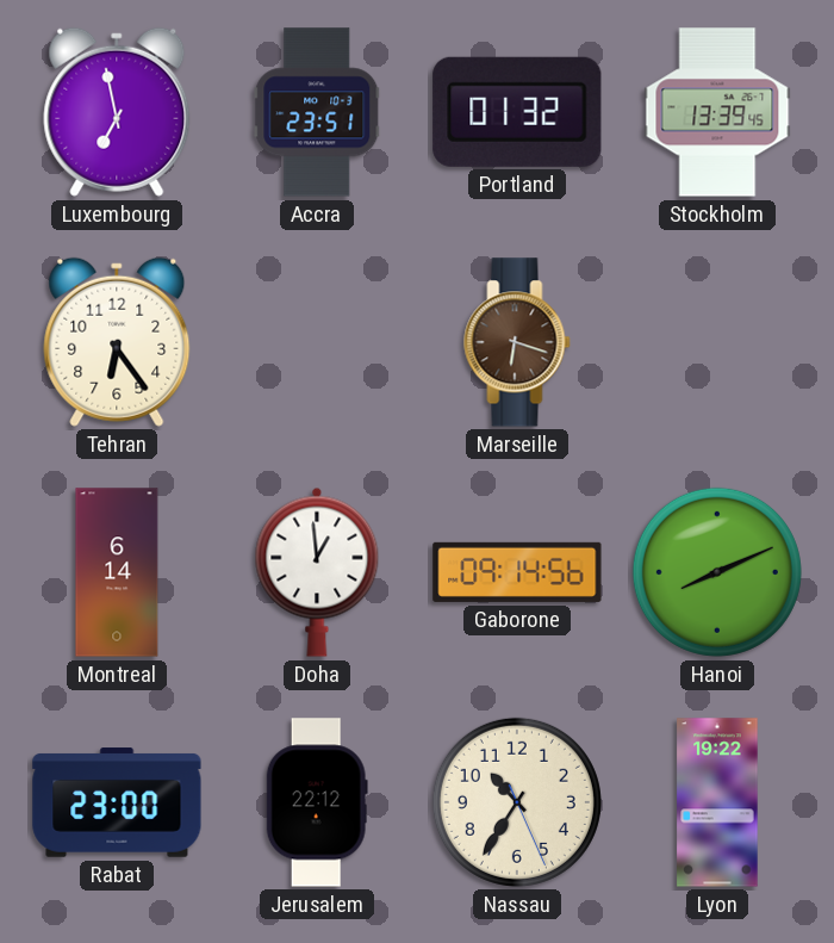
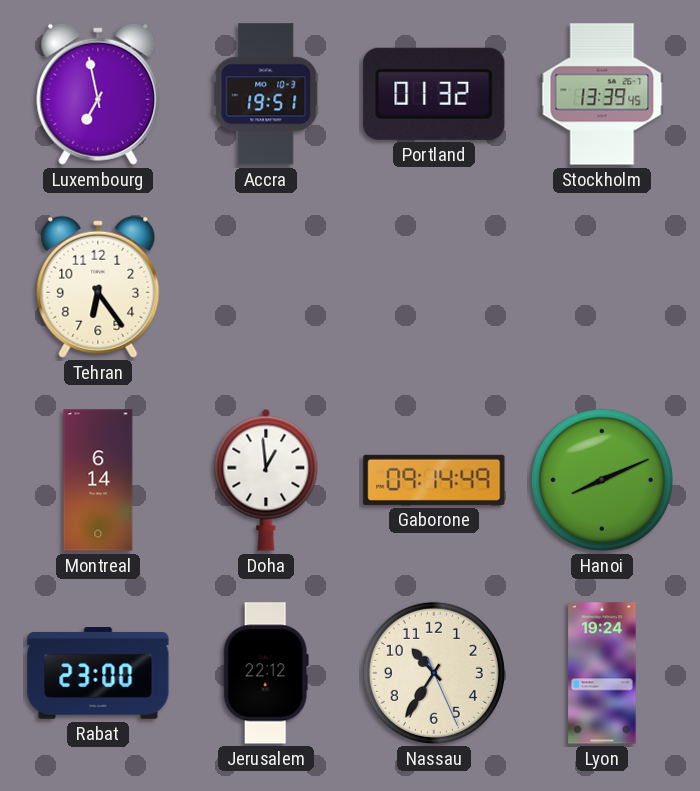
Accra: 23:51 -> 19:51
Marseille: 6:18 -> none
Gaborone: 09:14:56 -> 09:14:49
Lyon: 19:22 -> 19:24
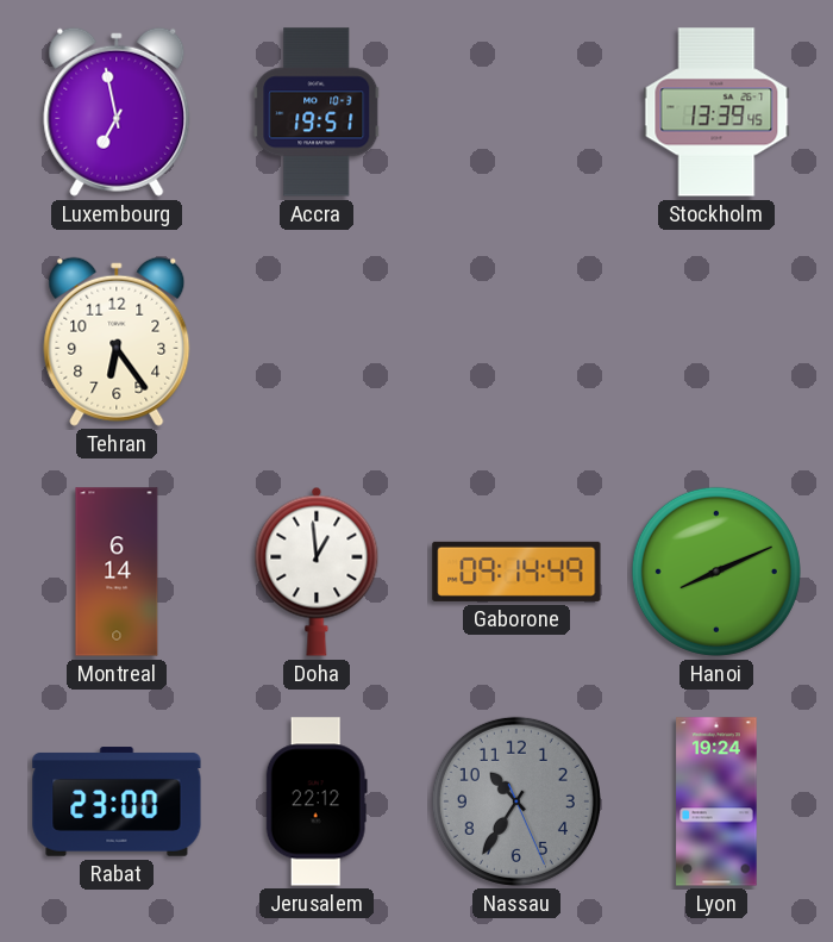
Portland: 01:32 -> none
Nassau dial: cream -> grey
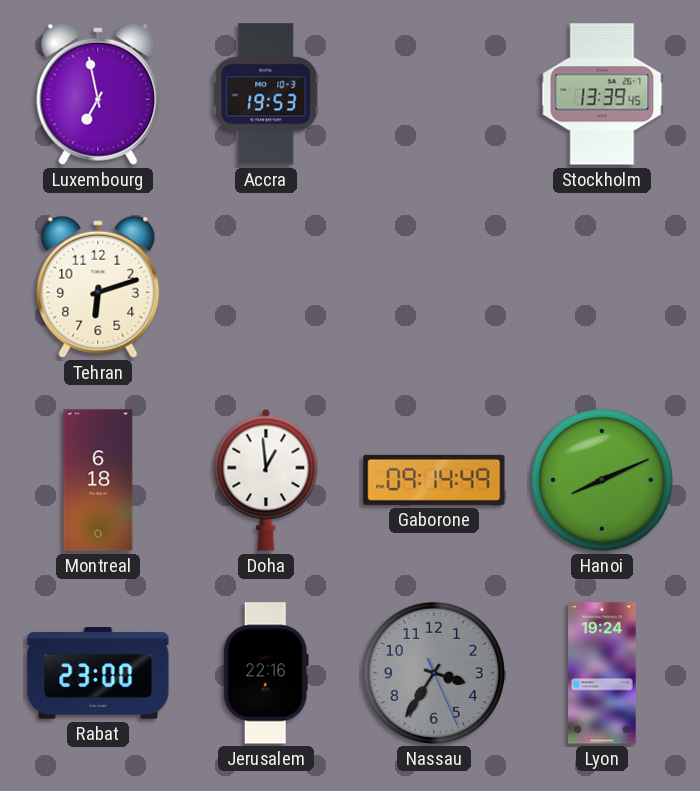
Accra: 19:51 -> 19:53
Tehran: 6:24 -> 6:12
Montreal: 6:14 -> 6:18
Jerusalem: 22:12 -> 22:16
Nassau: 10:35 -> 3:35
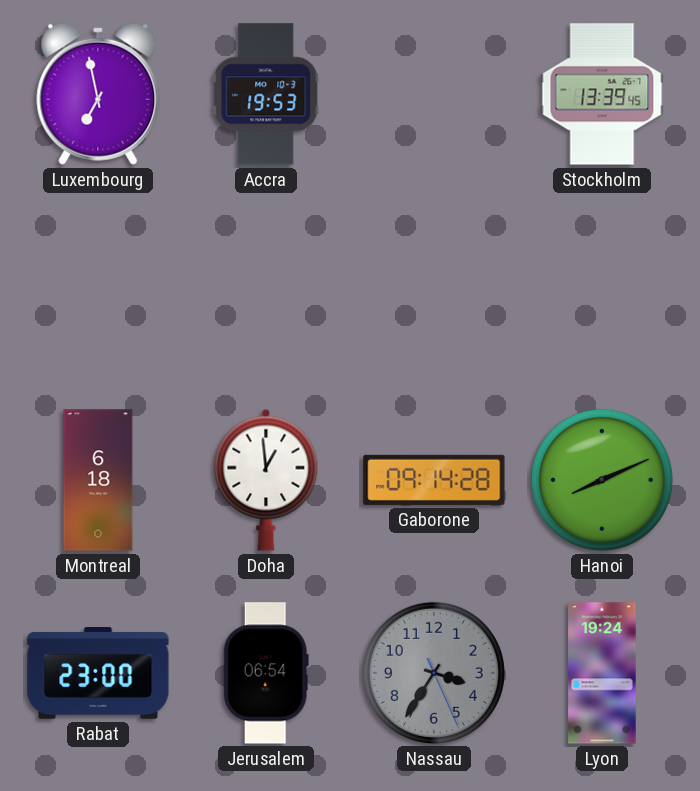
Tehran: 6:12 -> none
Gaborone: 09:14:49 -> 09:14:28
Jerusalem: 22:16 -> 06:54
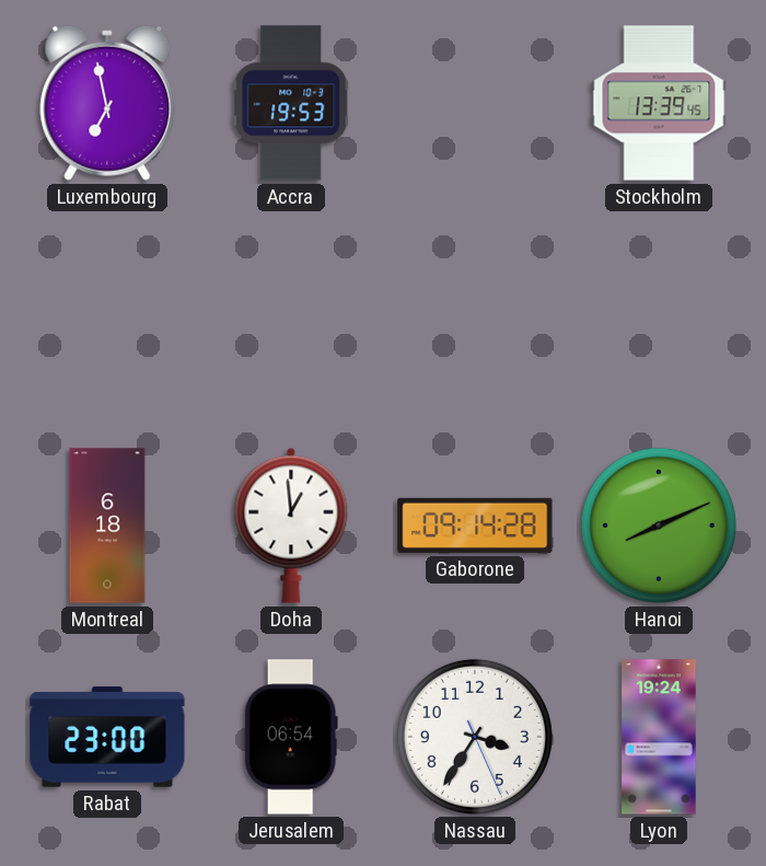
Nassau dial: grey -> white
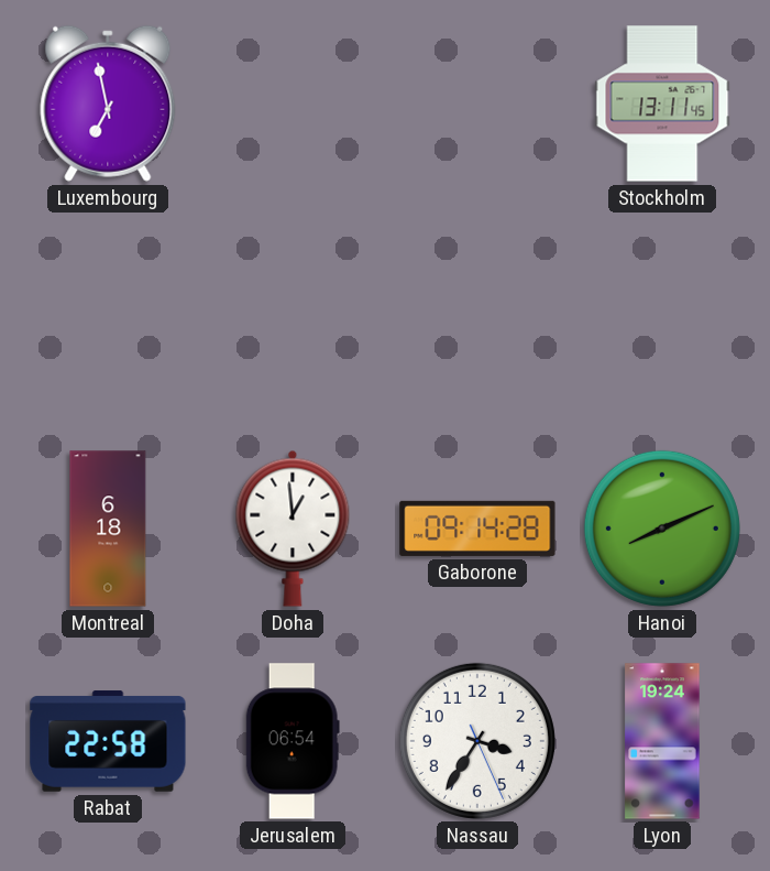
Accra: 19:53 -> none
Stockholm: 13:39 -> 13:11
Rabat: 23:00 -> 22:58
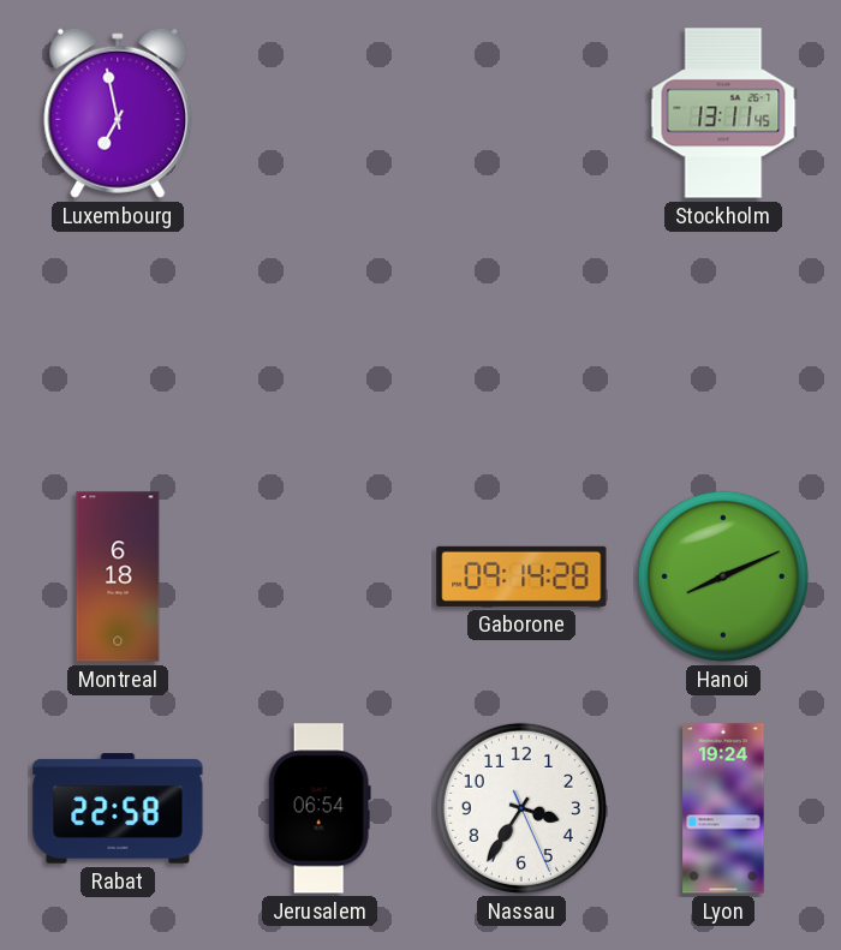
Doha: 12:59 -> none
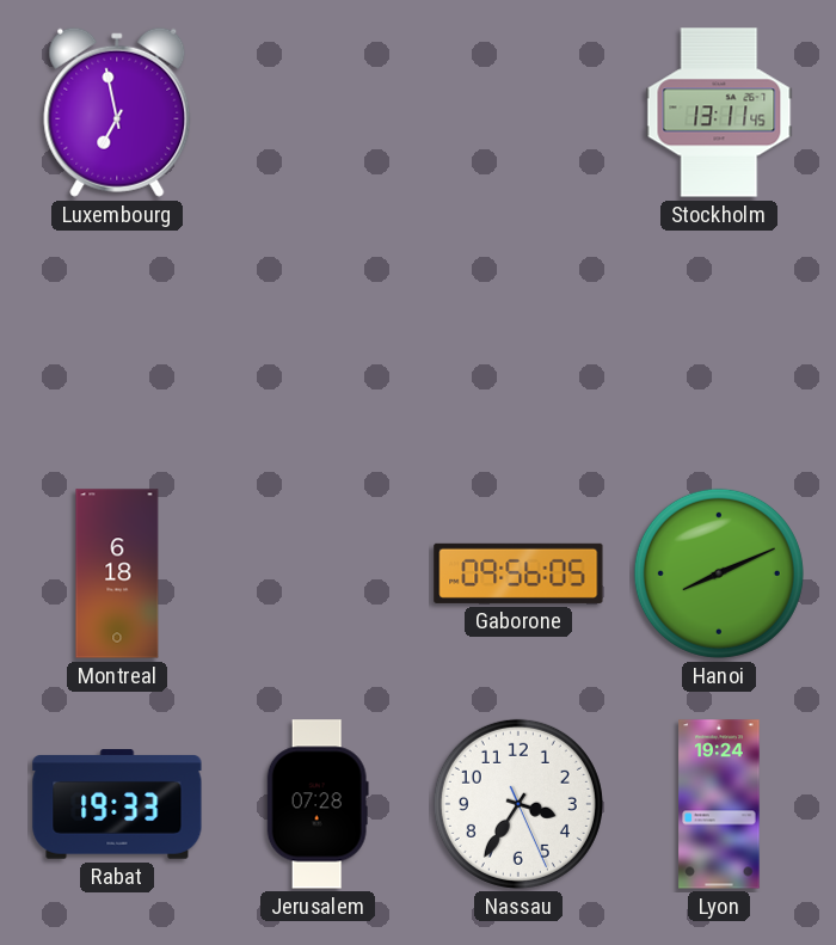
Gaborone: 09:14 -> 09:56
Rabat: 22:58 -> 19:33
Jerusalem: 06:54 -> 07:28
